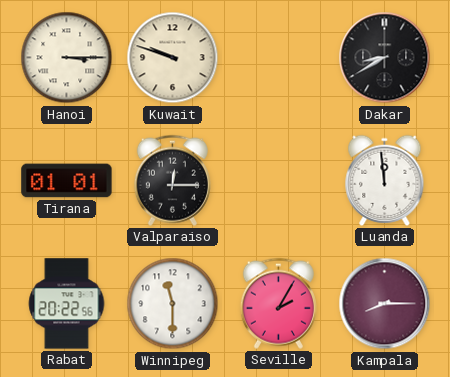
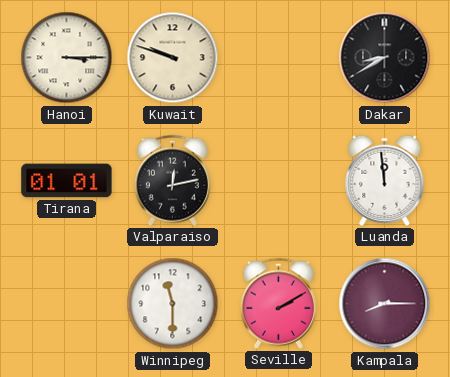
Valparaiso: 12:15 -> 12:13
Rabat: 20:22 -> none
Seville: 2:05 -> 2:10
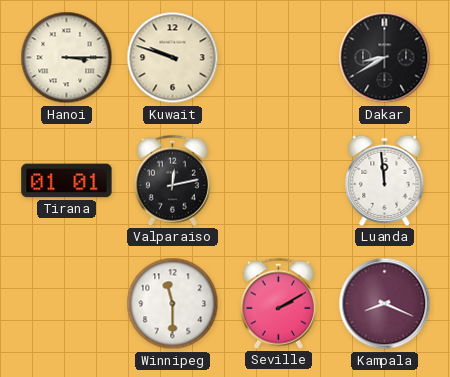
Kampala: 8:15 -> 8:19
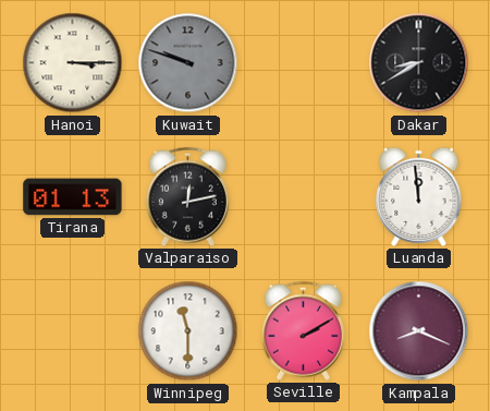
Kuwait dial: cream -> grey
Tirana: 01:01 -> 01:13
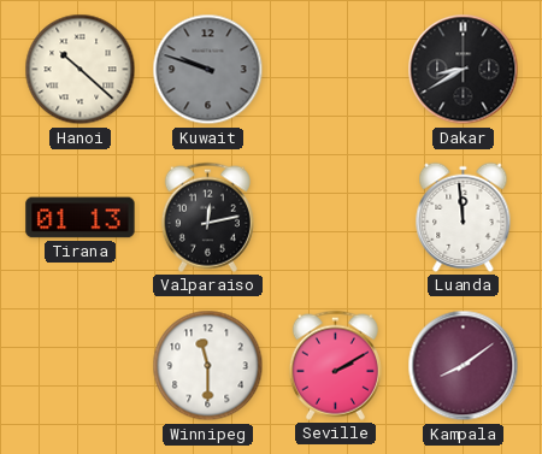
Hanoi: 3:15 -> 10:22
Kampala: 8:19 -> 8:09
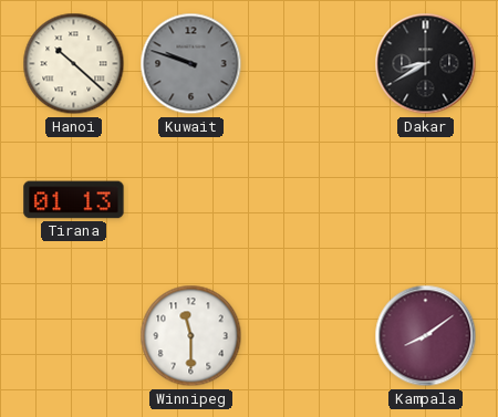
Valparaiso: 12:13 -> none
Luanda: 11:59 -> none
Seville: 2:10 -> none
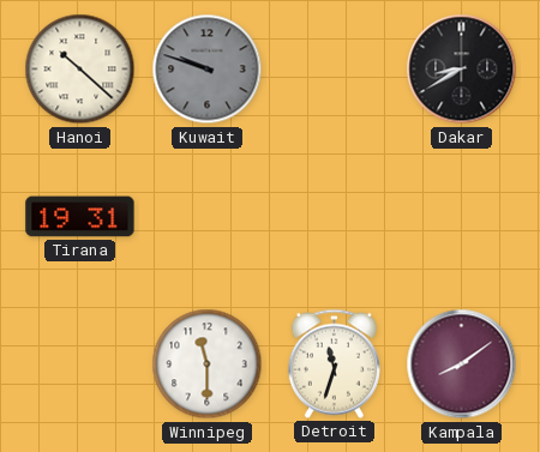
Tirana: 01:13 -> 19:31
Detroit: none -> 11:33
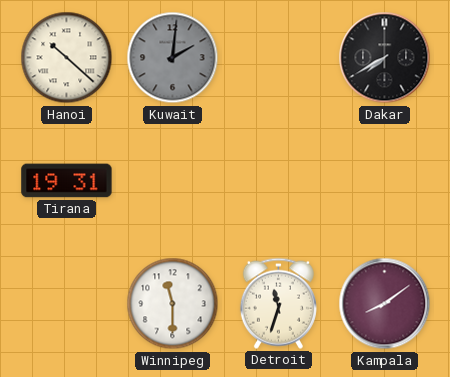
Kuwait: 9:48 -> 2:01
Dakar: 8:40 -> 7:40
